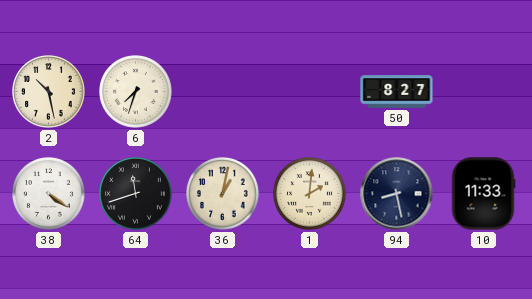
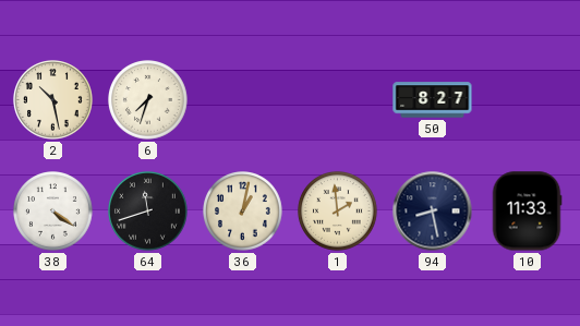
1: 2:01 -> 1:59
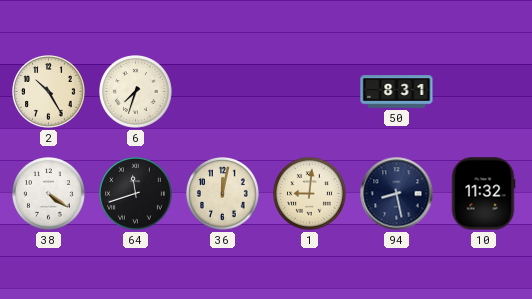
2: 10:28 -> 10:25
50: 8:27 -> 8:31
36: 1:02 -> 12:02
1: 1:59 -> 9:01
10: 11:33 -> 11:32
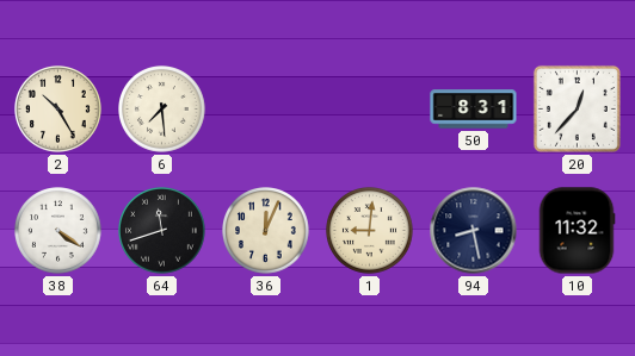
6: 7:33 -> 7:29
20: none -> 12:37
36: 12:02 -> 12:04
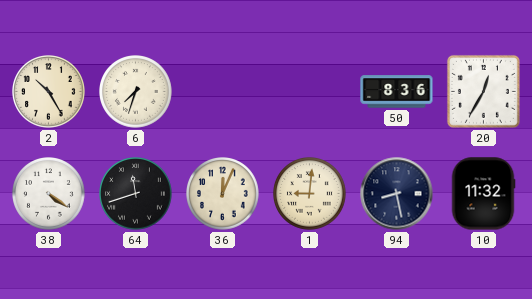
6: 7:29 -> 7:33
50: 8:31 -> 8:36
20: 12:37 -> 12:35
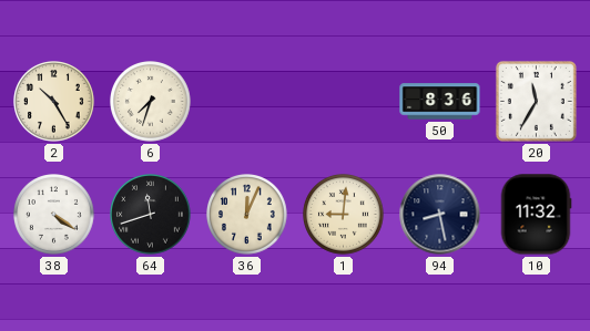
20: 12:35 -> 11:35
